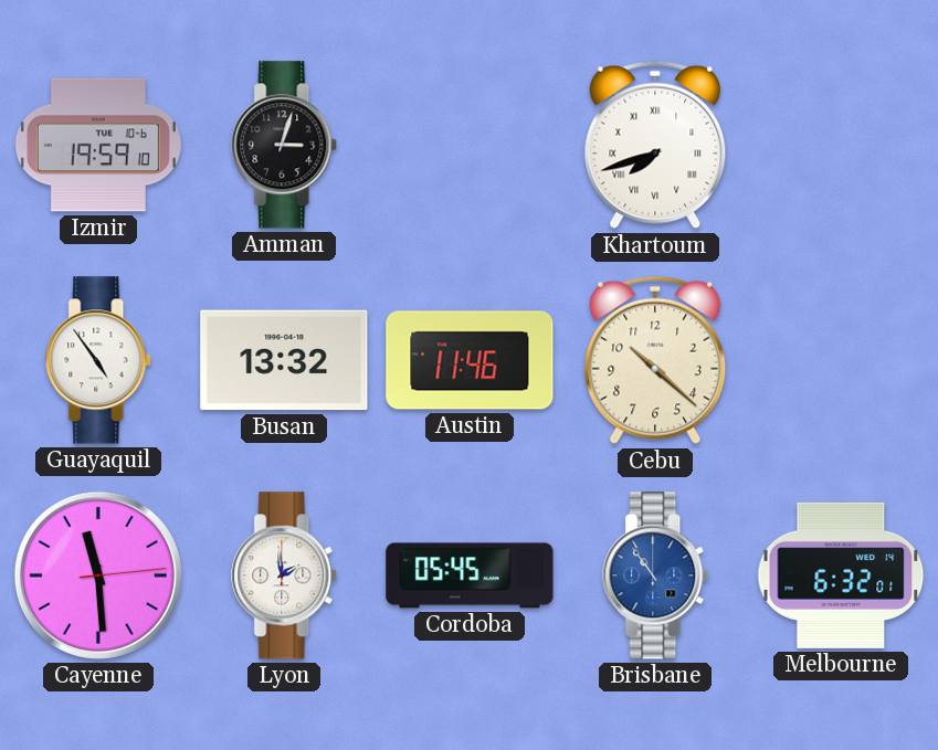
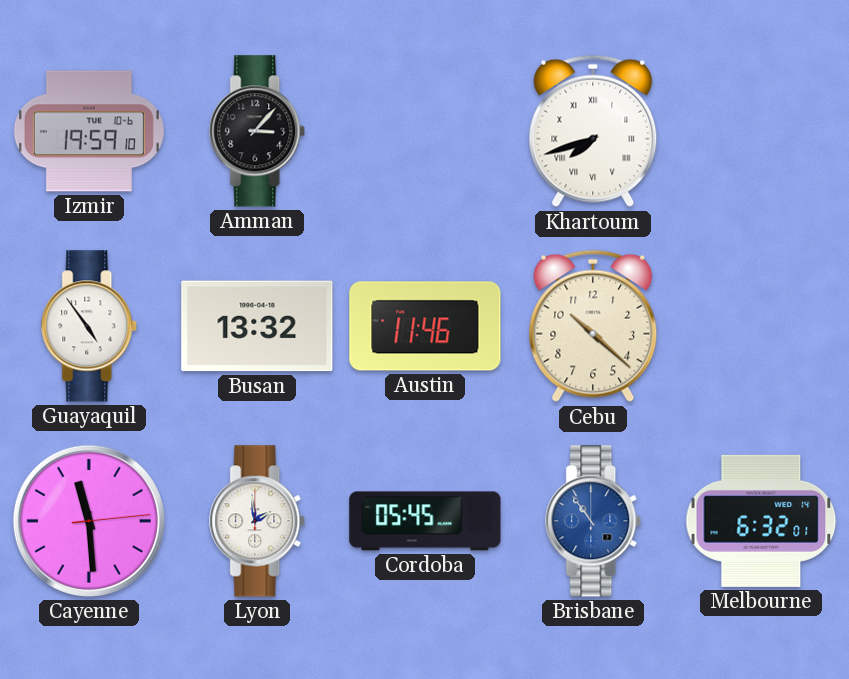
Amman: 3:03 -> 3:07
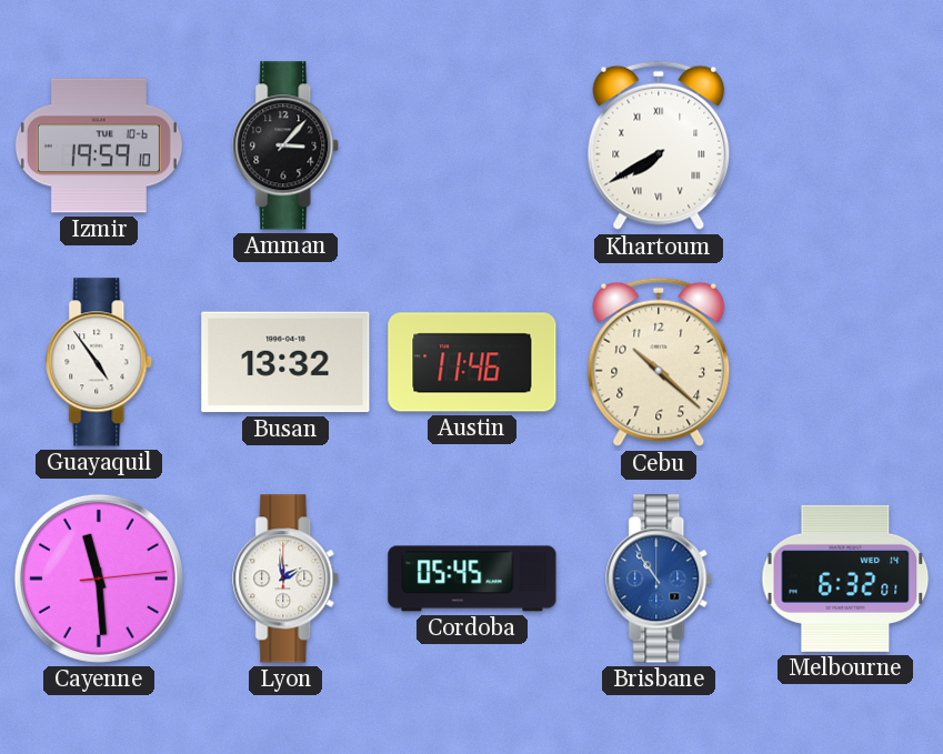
Khartoum: 7:42 -> 7:40
